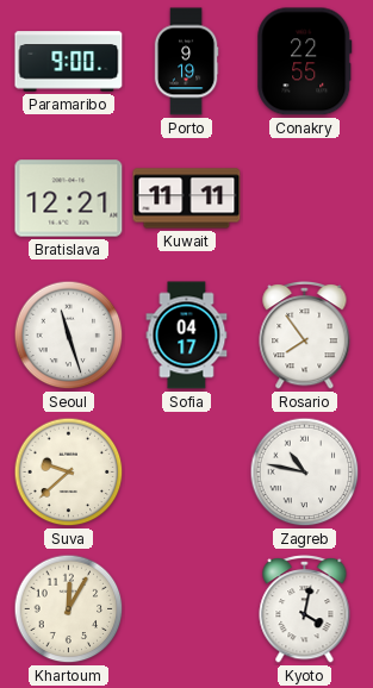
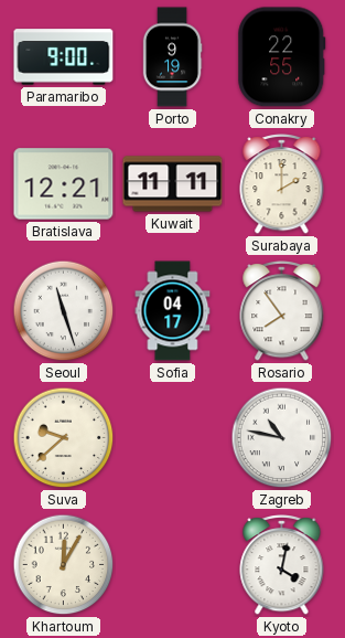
Surabaya: none -> 2:00
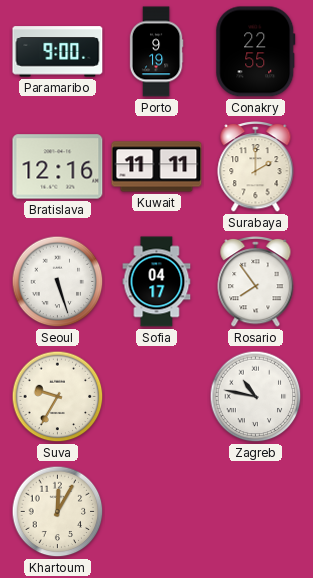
Bratislava: 12:21 -> 12:16
Seoul: 11:27 -> 5:27
Suva: 9:38 -> 9:35
Kyoto: 4:02 -> none
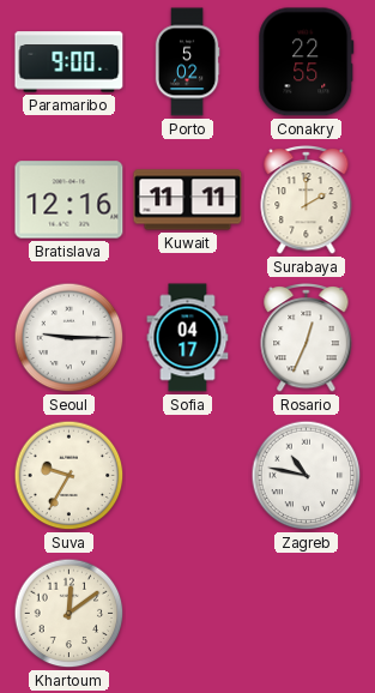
Porto: 9:19 -> 5:02
Seoul: 5:27 -> 9:15
Rosario: 7:54 -> 12:34
Khartoum: 12:05 -> 12:09
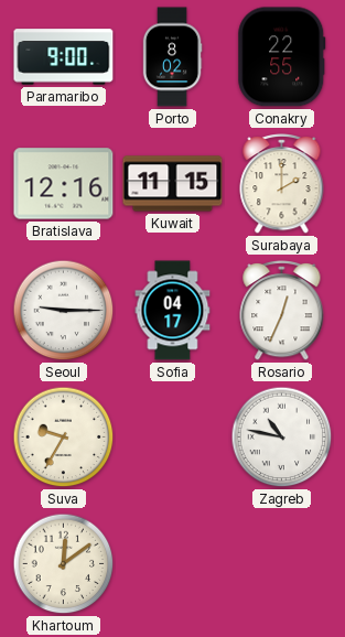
Porto: 5:02 -> 8:02
Kuwait: 11:11 -> 11:15
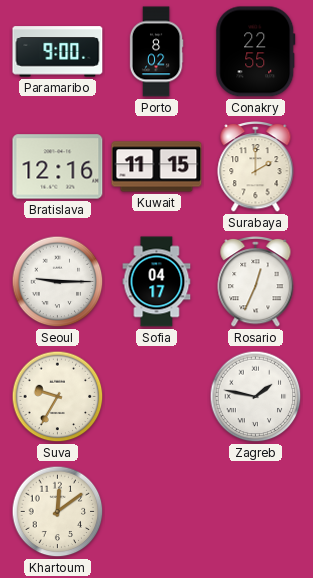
Zagreb: 10:47 -> 1:47
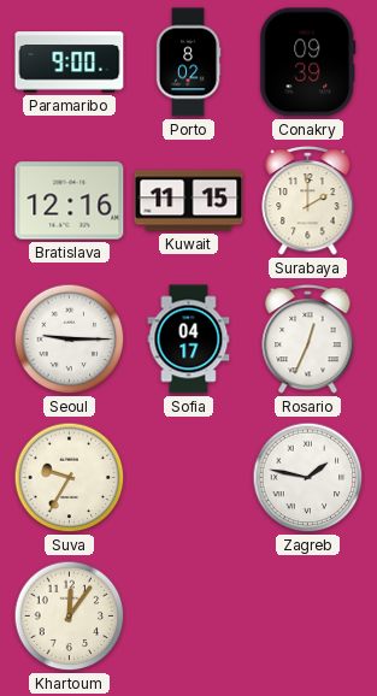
Conakry: 22:55 -> 09:39
Khartoum: 12:09 -> 12:06
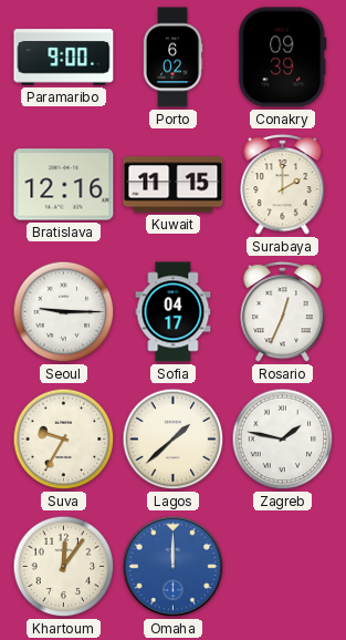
Porto: 8:02 -> 6:02
Lagos: none -> 1:38
Omaha: none -> 12:00
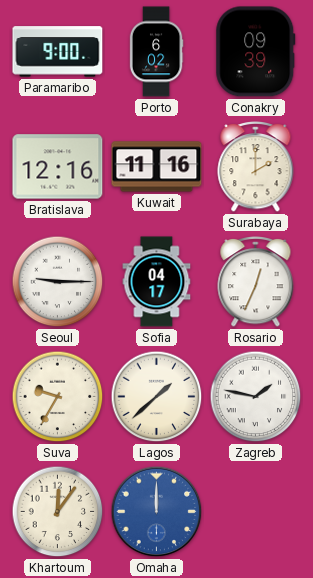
Kuwait: 11:15 -> 11:16
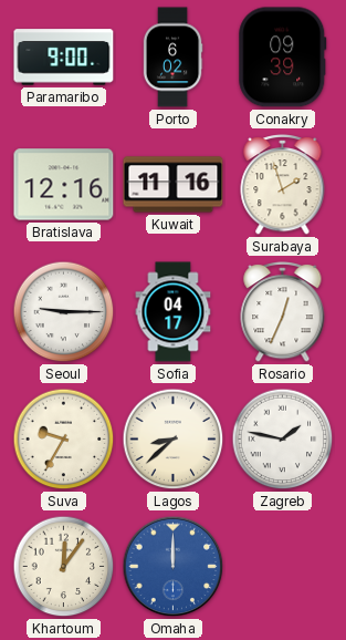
Surabaya: 2:00 -> 1:57
Lagos: 1:38 -> 8:38
